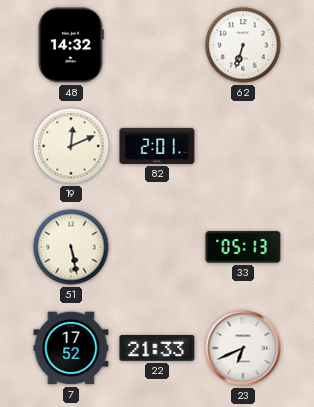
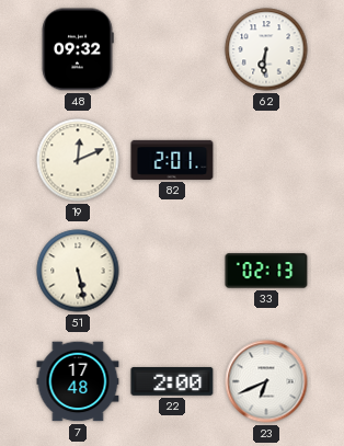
48: 14:32 -> 09:32
62: 6:33 -> 6:31
33: 05:13 -> 02:13
7: 17:52 -> 17:48
22: 21:33 -> 2:00
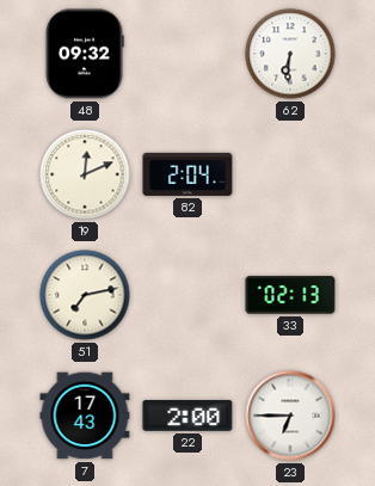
82: 2:01 -> 2:04
51: 5:28 -> 7:13
7: 17:48 -> 17:43
23: 6:41 -> 6:45
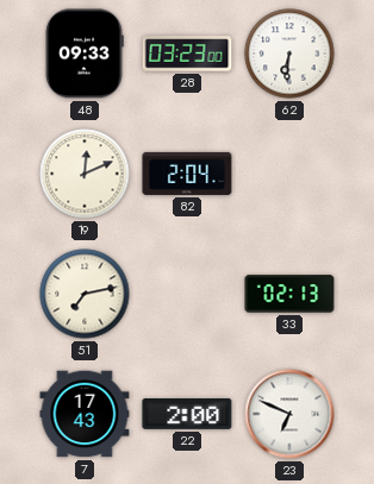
48: 09:32 -> 09:33
28: none -> 03:23
23: 6:45 -> 6:49
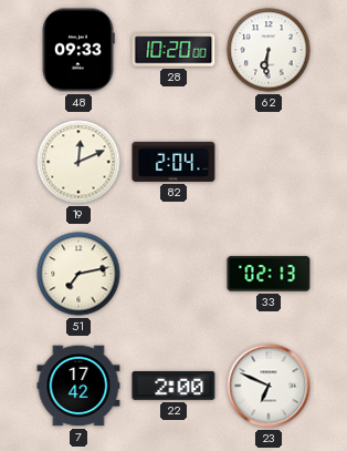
28: 03:23 -> 10:20
7: 17:43 -> 17:42
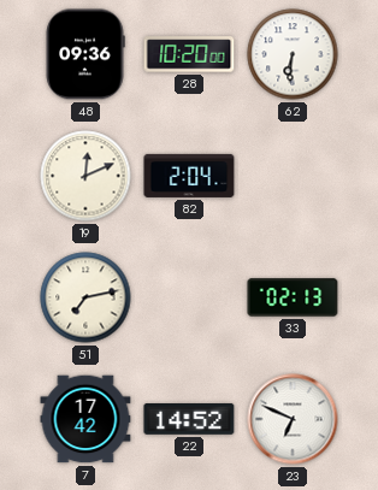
48: 09:33 -> 09:36
22: 2:00 -> 14:52
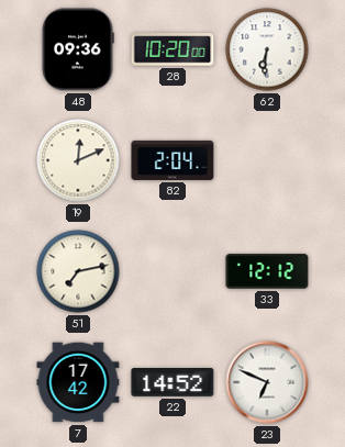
33: 02:13 -> 12:12
